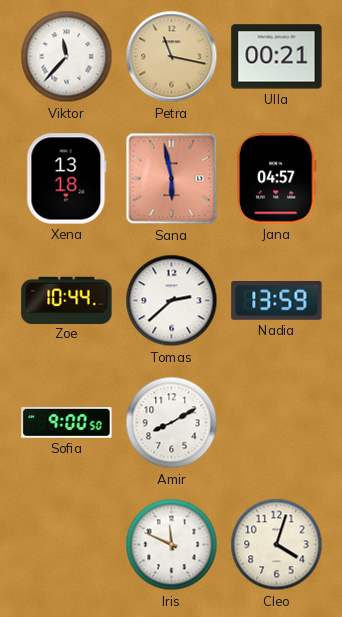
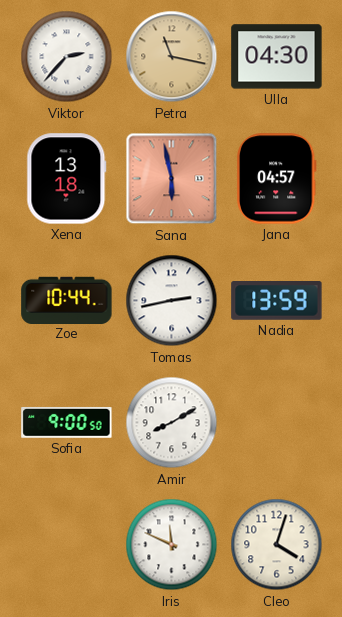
Viktor: 11:37 -> 2:37
Ulla: 00:21 -> 04:30
Tomas: 2:38 -> 2:43
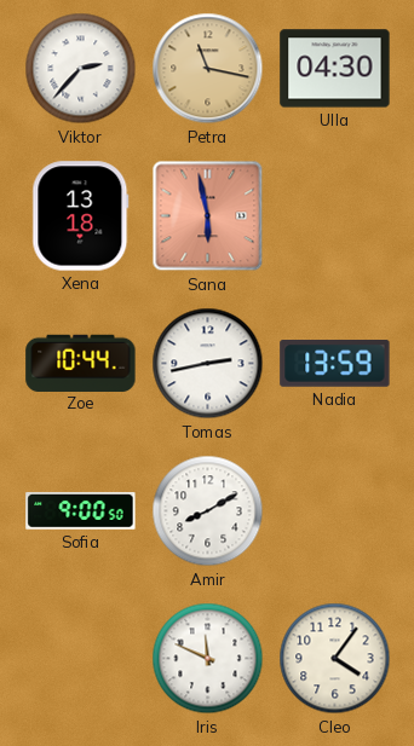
Jana: 04:57 -> none
Cleo: 4:03 -> 4:06
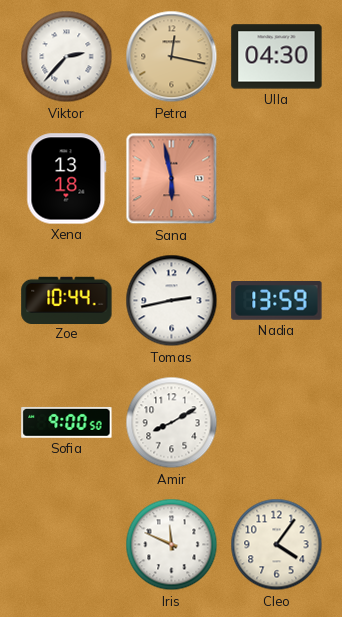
Petra: 11:17 -> 12:17
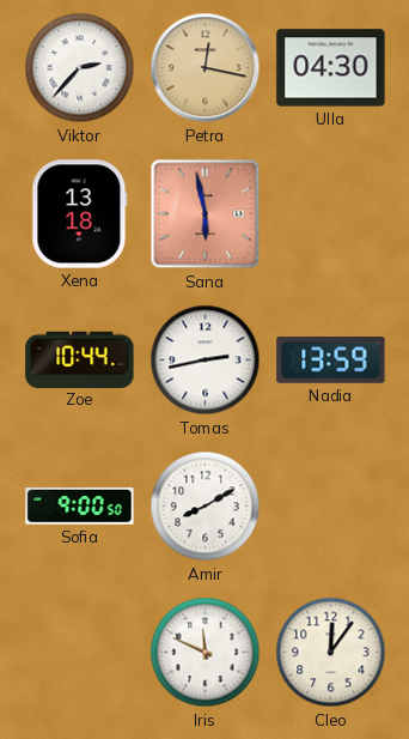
Cleo: 4:06 -> 12:06
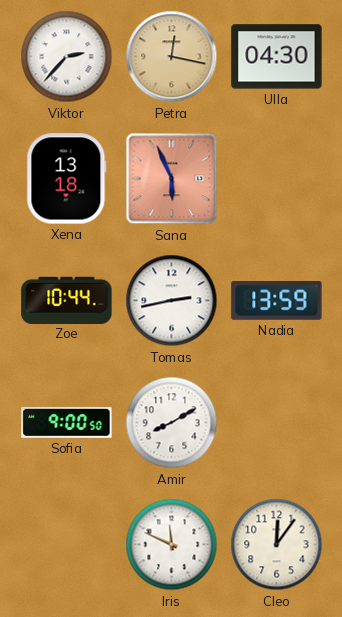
Sana: 5:58 -> 5:56
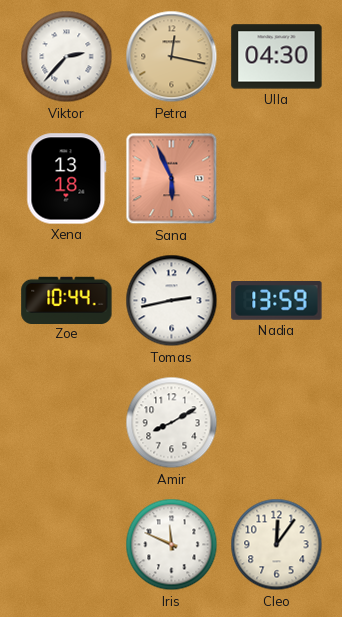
Sofia: 9:00 -> none
